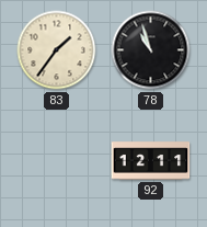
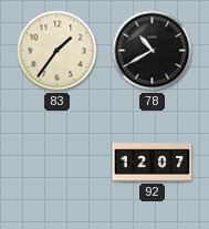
78: 10:57 -> 10:40
92: 12:11 -> 12:07
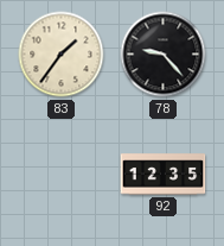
78: 10:40 -> 9:23
92: 12:07 -> 12:35
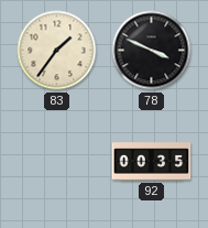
78: 9:23 -> 3:49
92: 12:35 -> 00:35
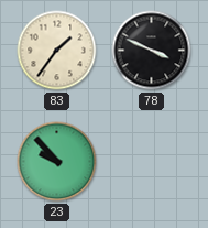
23: none -> 9:53
92: 00:35 -> none
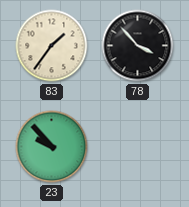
78: 3:49 -> 3:53
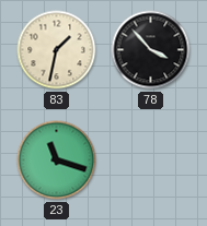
83: 1:36 -> 1:32
23: 9:53 -> 11:18
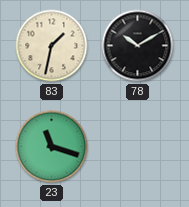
78: 3:53 -> 10:10
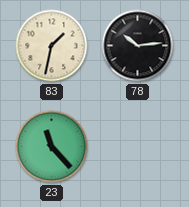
78: 10:10 -> 10:14
23: 11:18 -> 11:23
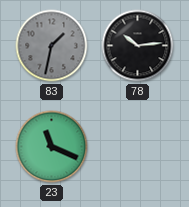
83 dial: cream -> grey
23: 11:23 -> 11:19
